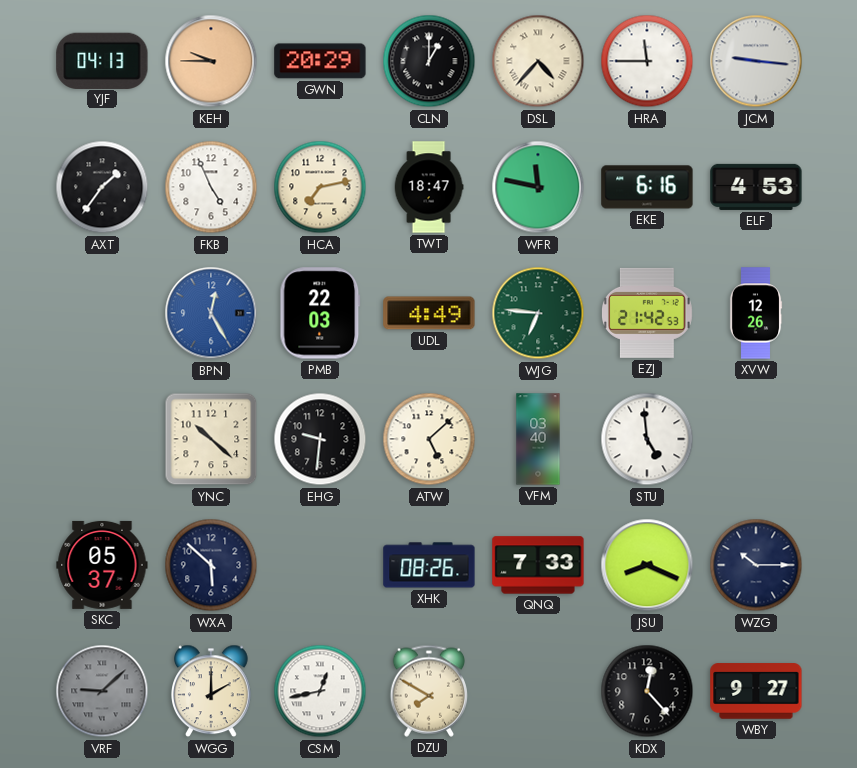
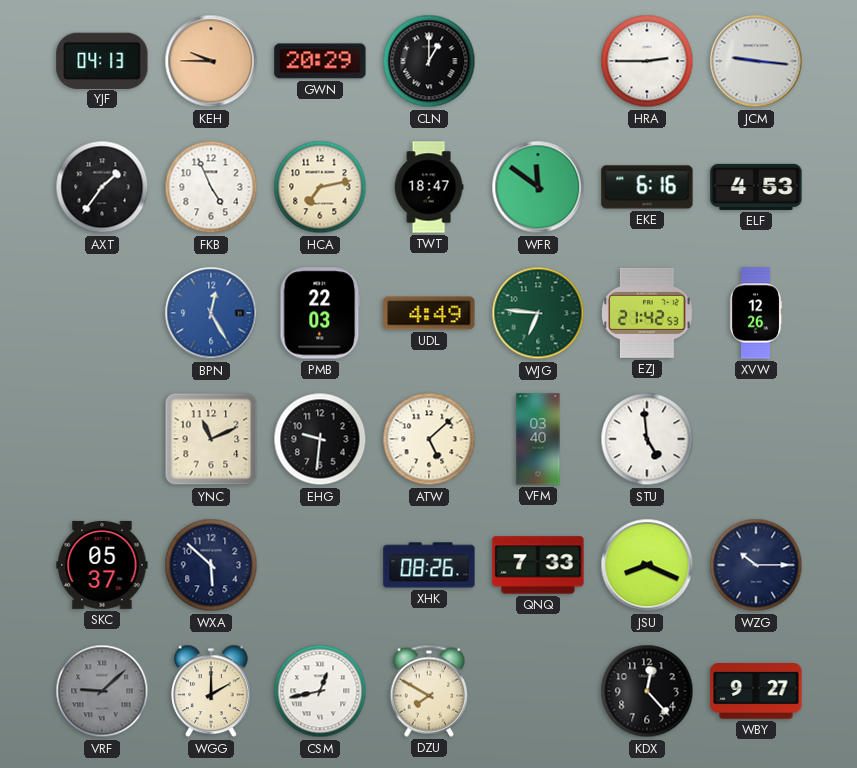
DSL: 4:37 -> none
HRA: 11:45 -> 2:45
WFR: 11:47 -> 11:51
YNC: 10:22 -> 11:11
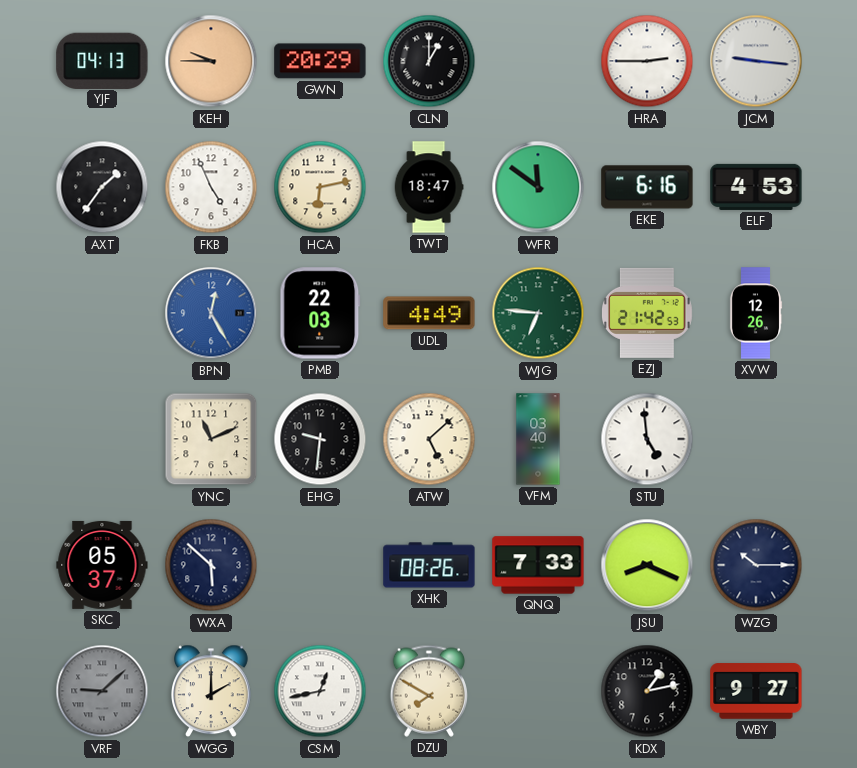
HCA: 7:13 -> 6:13
KDX: 12:23 -> 1:13
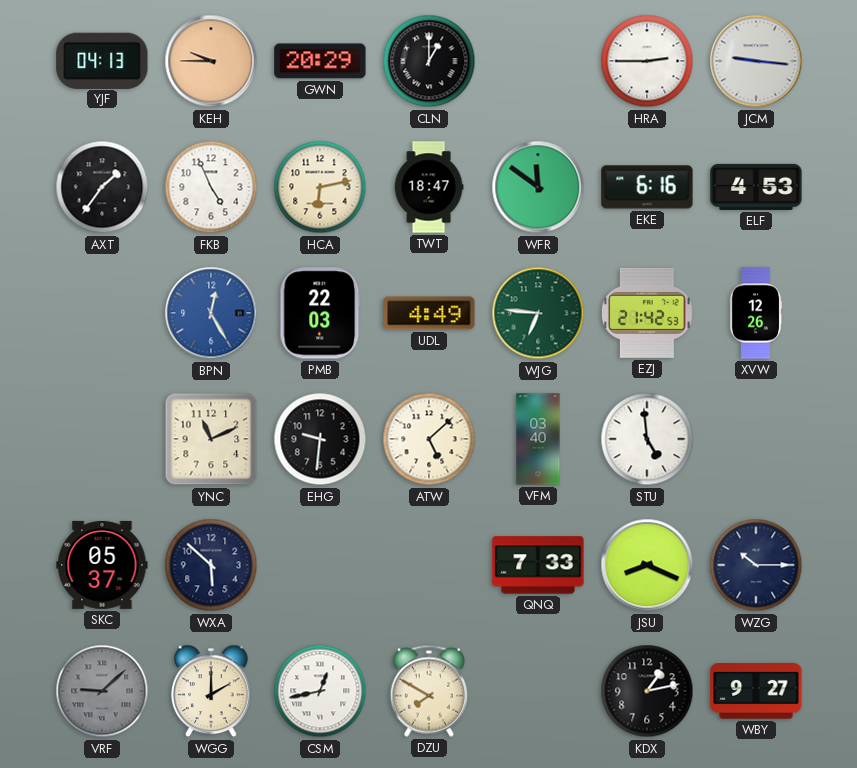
XHK: 08:26 -> none
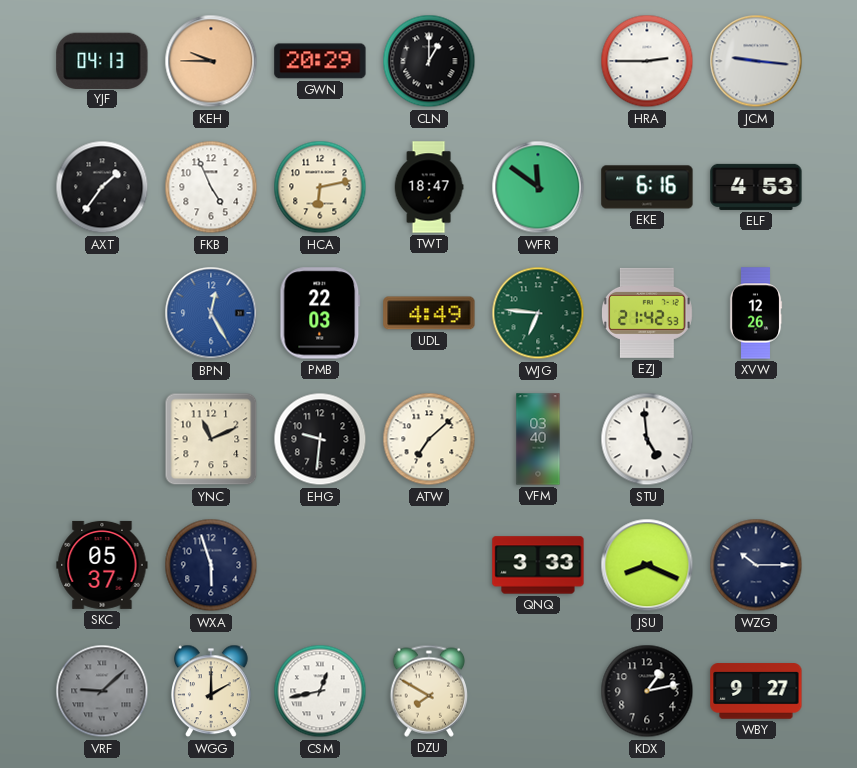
ATW: 5:08 -> 7:08
WXA: 5:52 -> 5:57
QNQ: 7:33 -> 3:33
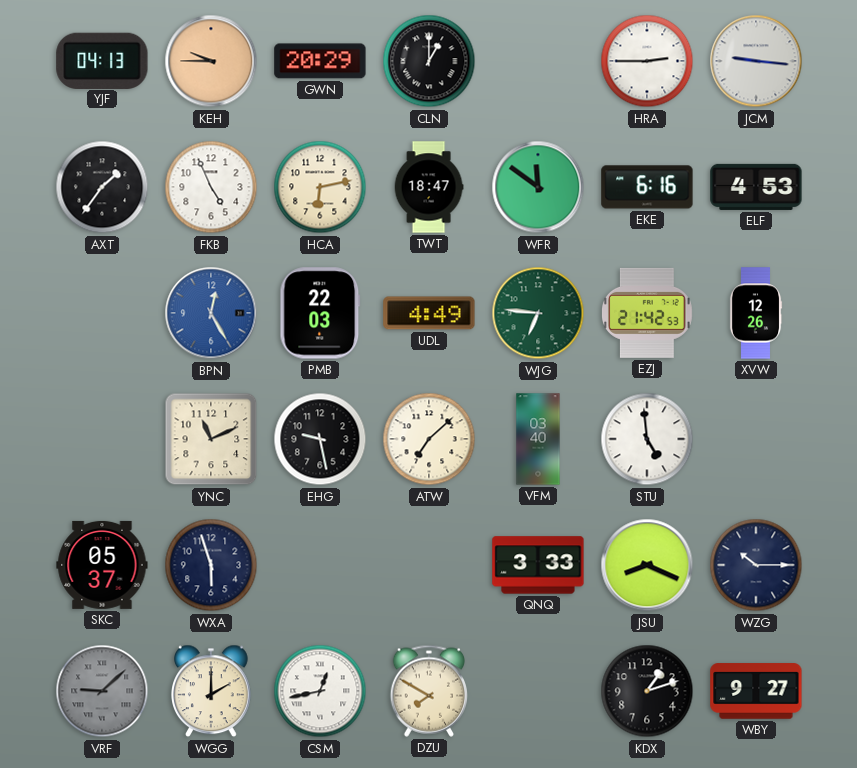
EHG: 9:31 -> 9:28
KDX: 1:13 -> 1:12
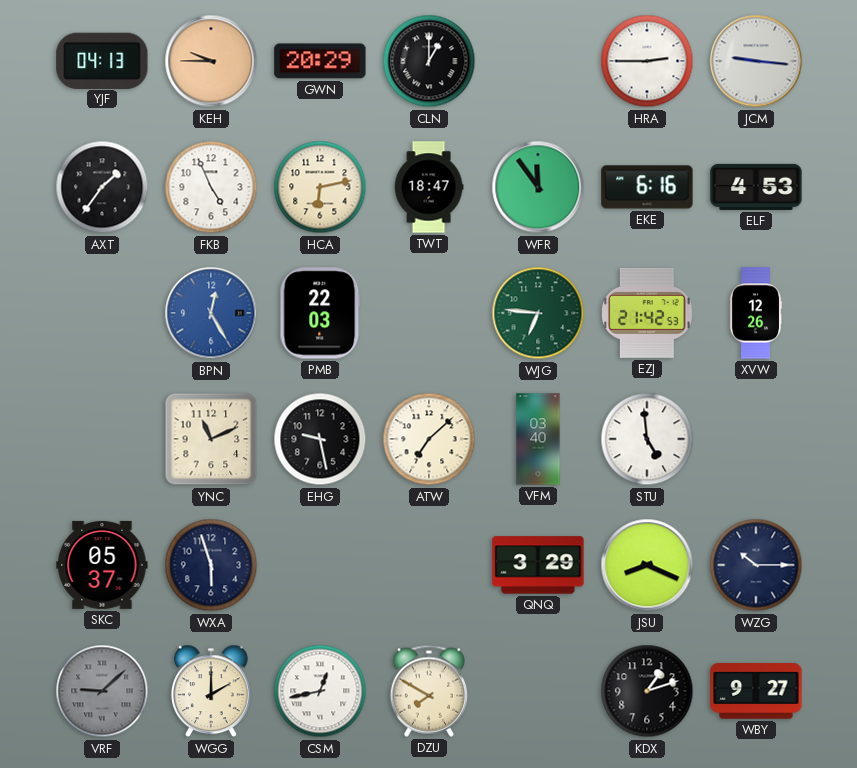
WFR: 11:51 -> 11:54
UDL: 4:49 -> none
QNQ: 3:33 -> 3:29
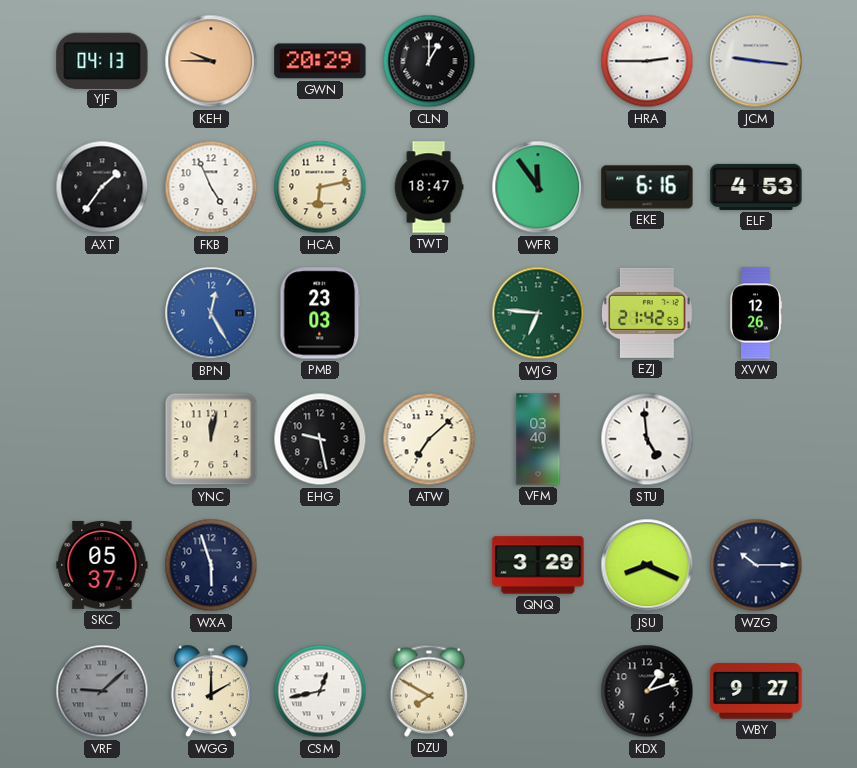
PMB: 22:03 -> 23:03
YNC: 11:11 -> 12:02
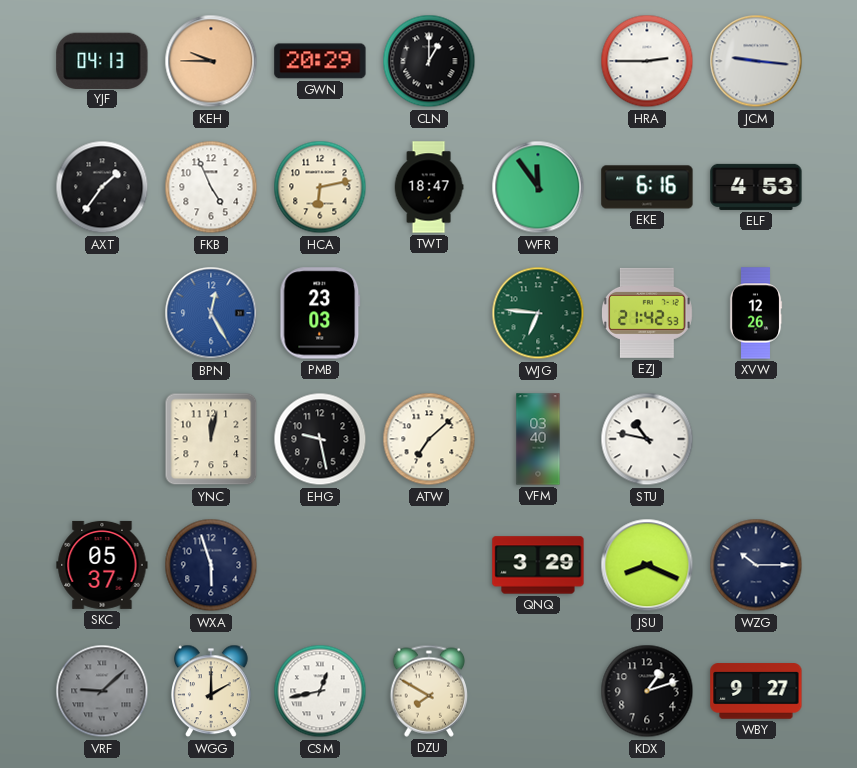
STU: 4:59 -> 10:47
